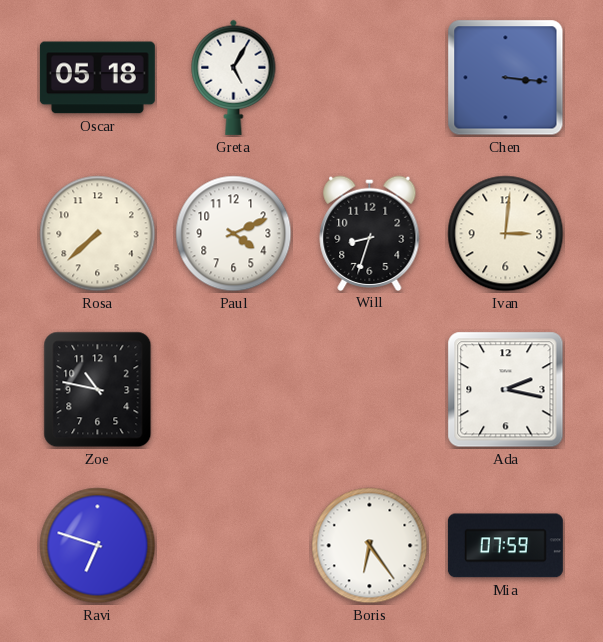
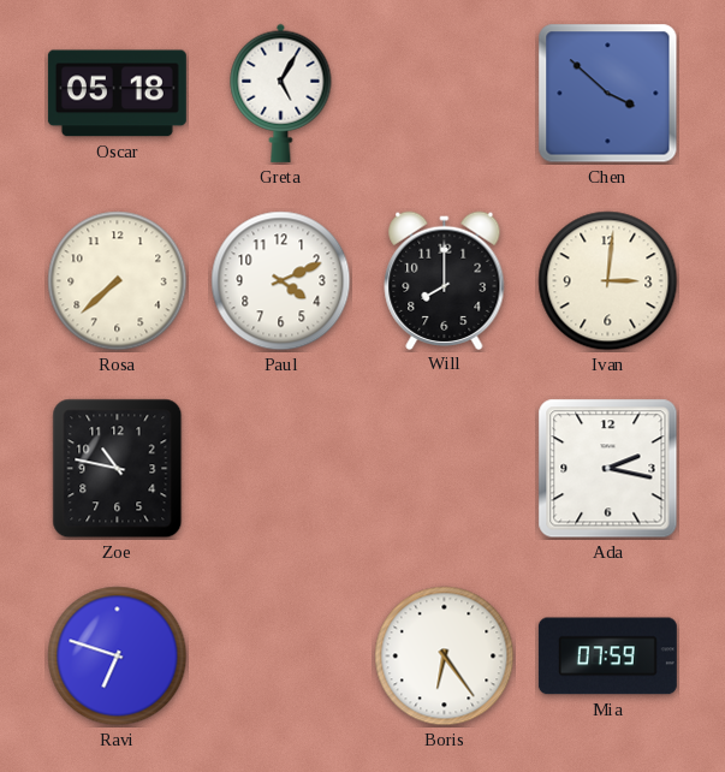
Chen: 3:16 -> 3:52
Will: 8:33 -> 8:00
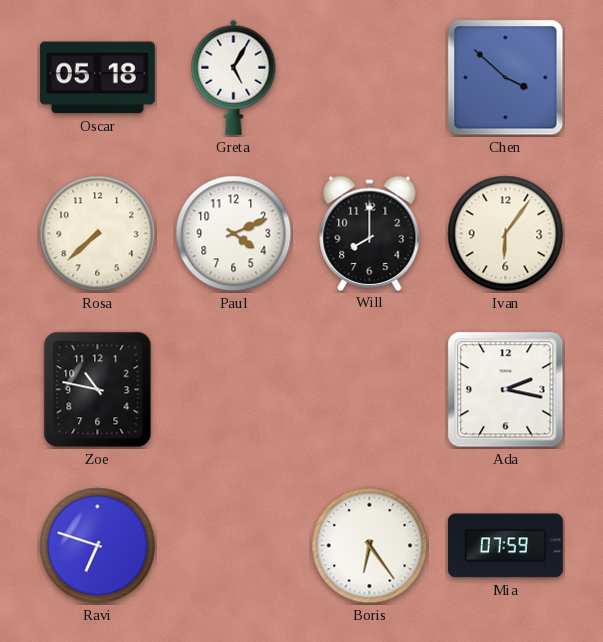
Ivan: 3:01 -> 6:06
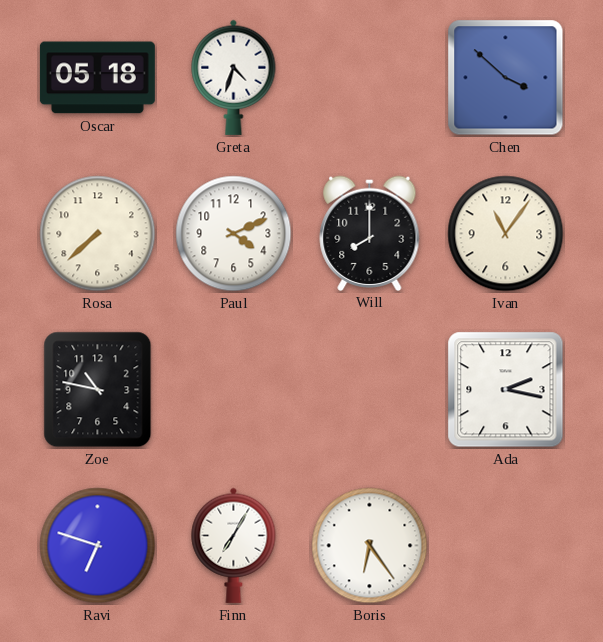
Greta: 5:05 -> 4:33
Ivan: 6:06 -> 11:06
Finn: none -> 7:05
Mia: 07:59 -> none
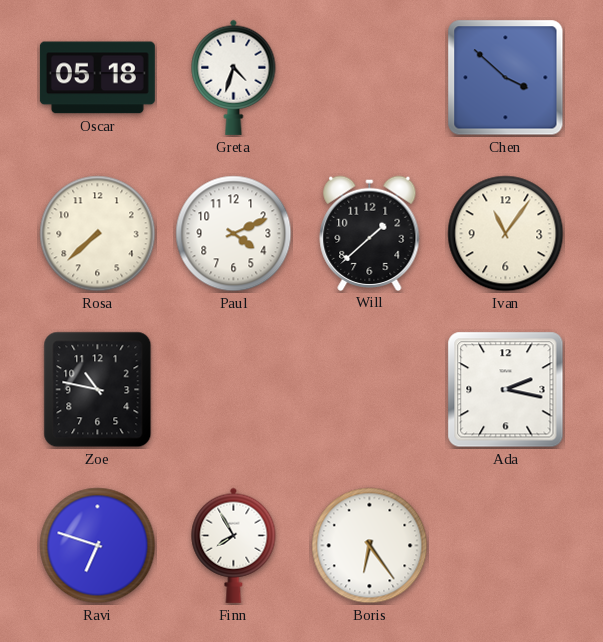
Will: 8:00 -> 1:38
Finn: 7:05 -> 7:55
